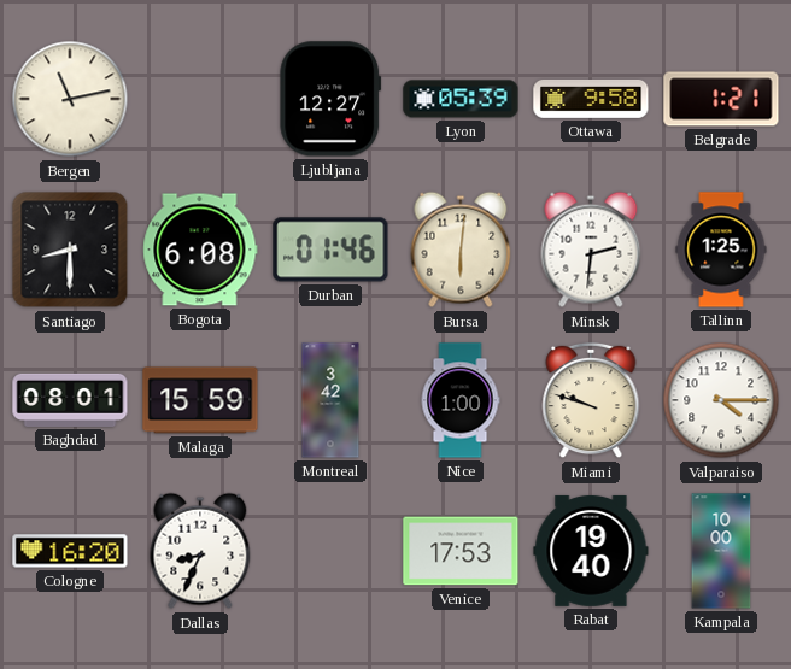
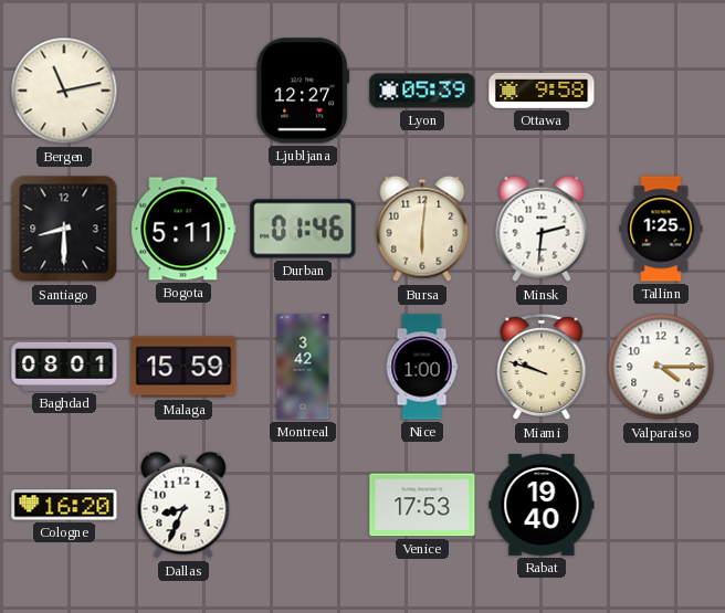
Belgrade: 1:21 -> none
Bogota: 6:08 -> 5:11
Kampala: 10:00 -> none
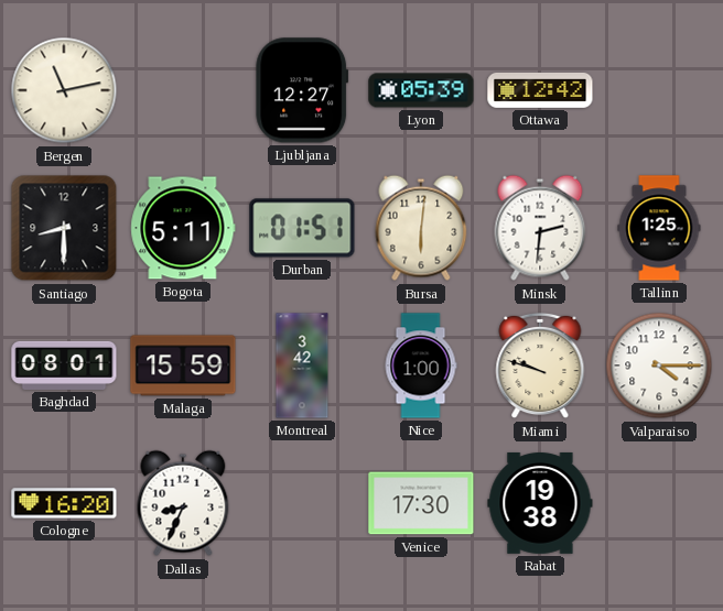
Ottawa: 9:58 -> 12:42
Durban: 01:46 -> 01:51
Venice: 17:53 -> 17:30
Rabat: 19:40 -> 19:38
